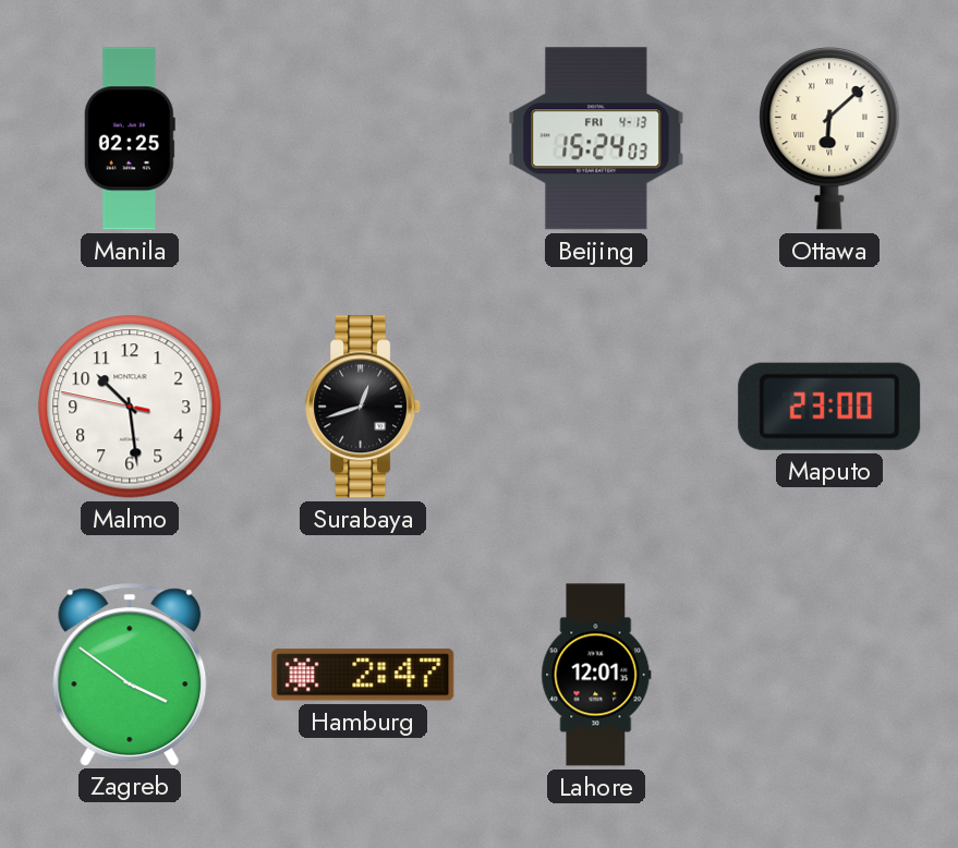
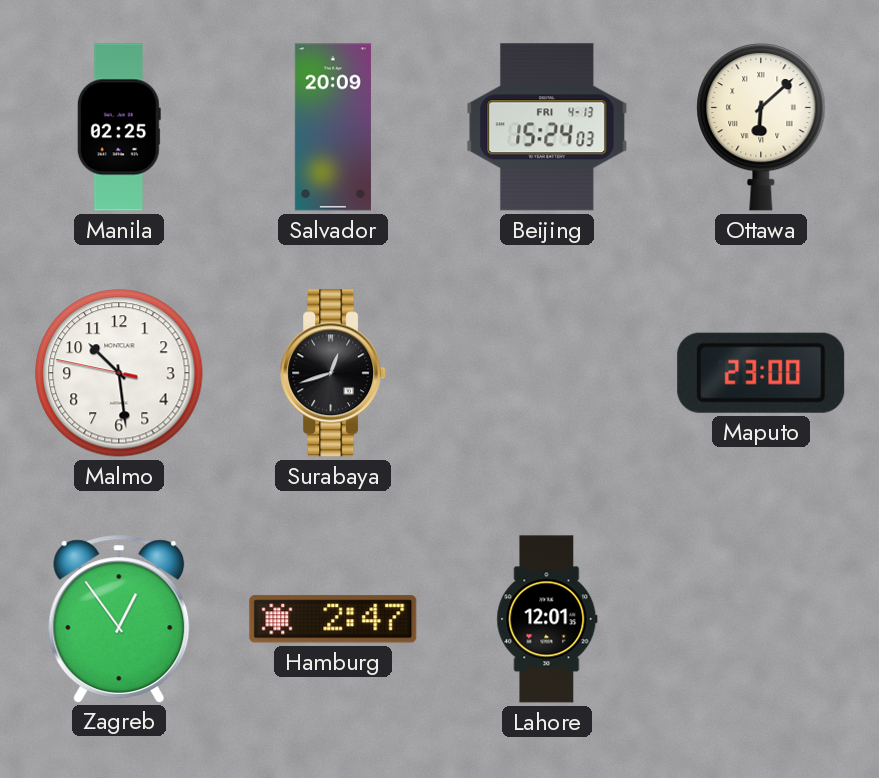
Salvador: none -> 20:09
Zagreb: 3:51 -> 12:54
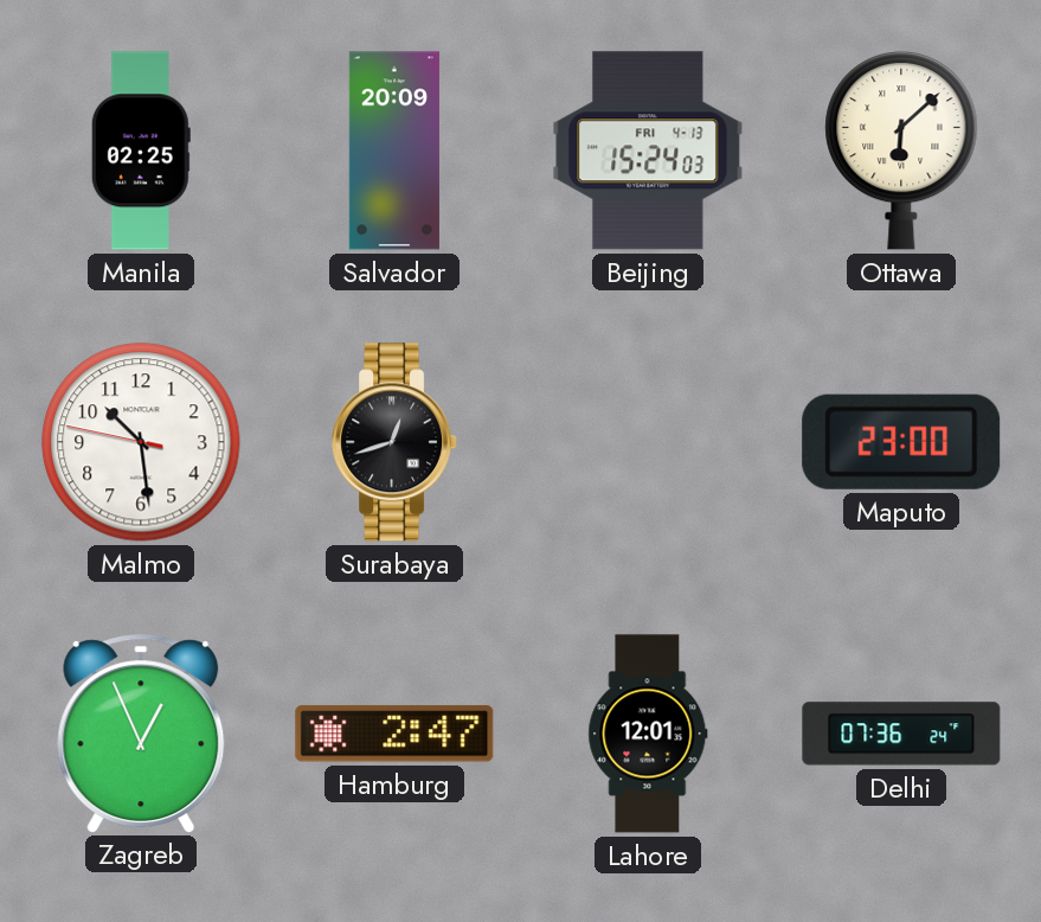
Zagreb: 12:54 -> 12:56
Delhi: none -> 07:36
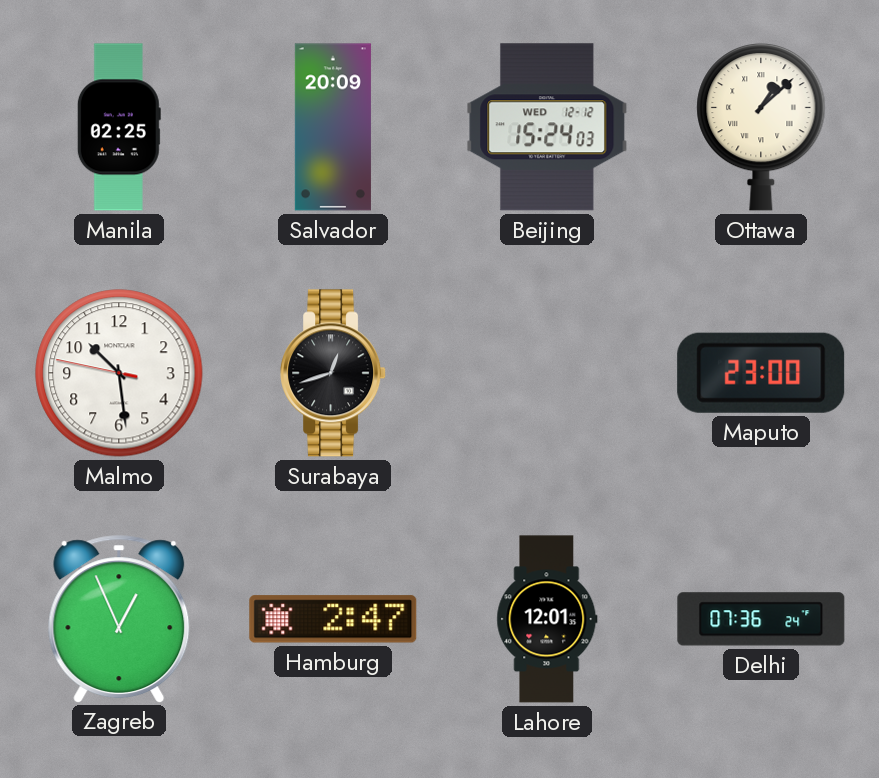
Beijing date: FRI 4-13 -> WED 12-12
Ottawa: 6:08 -> 1:08
